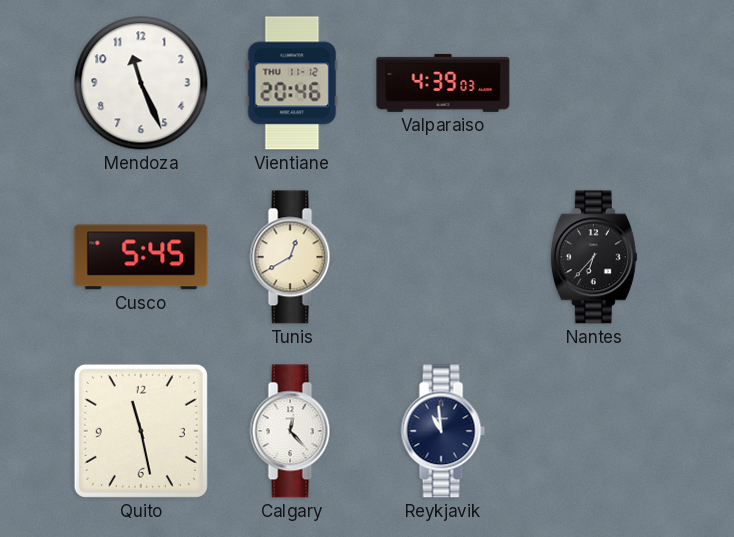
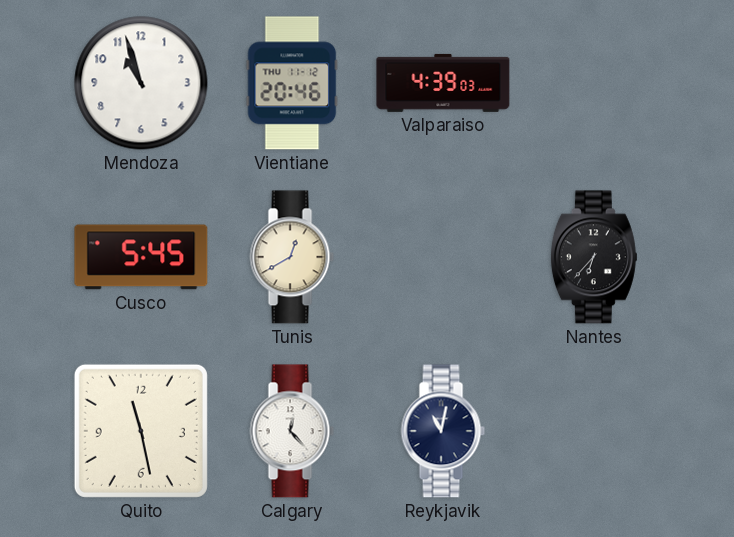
Mendoza: 11:26 -> 10:57
Reykjavik: 10:59 -> 11:02
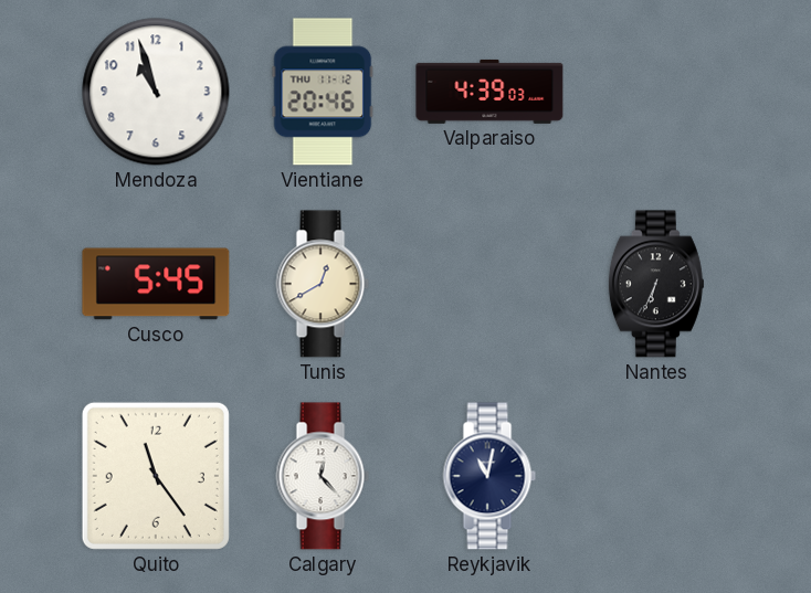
Nantes: 6:37 -> 6:34
Quito: 11:28 -> 11:24
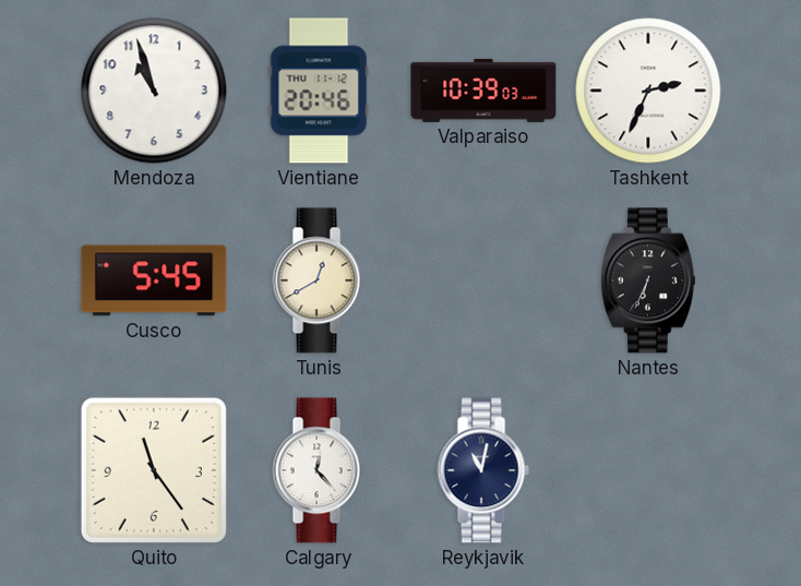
Valparaiso: 4:39 -> 10:39
Tashkent: none -> 2:34
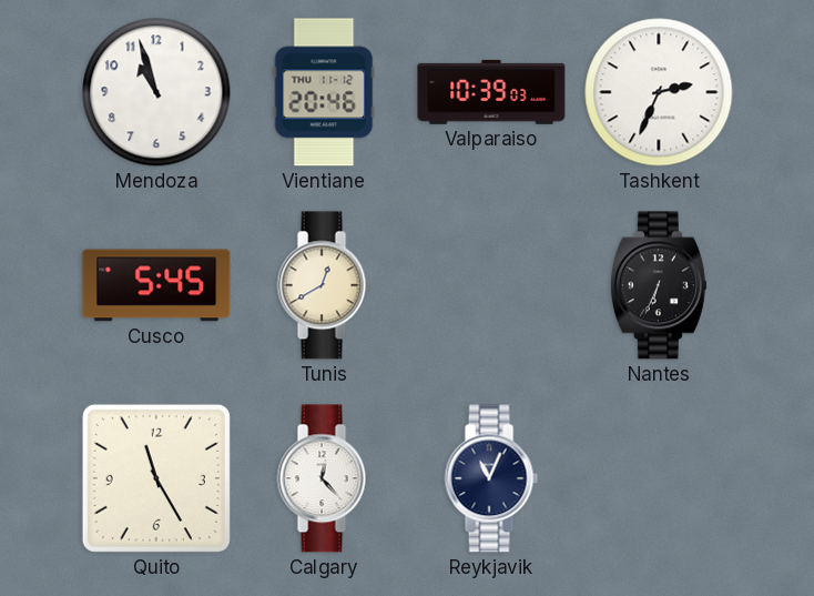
Quito: 11:24 -> 11:25
Reykjavik: 11:02 -> 11:04
